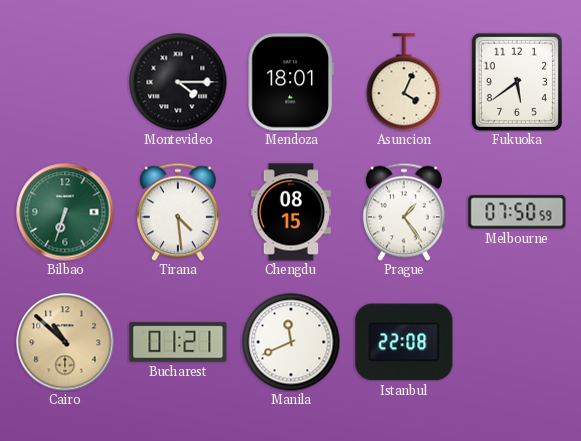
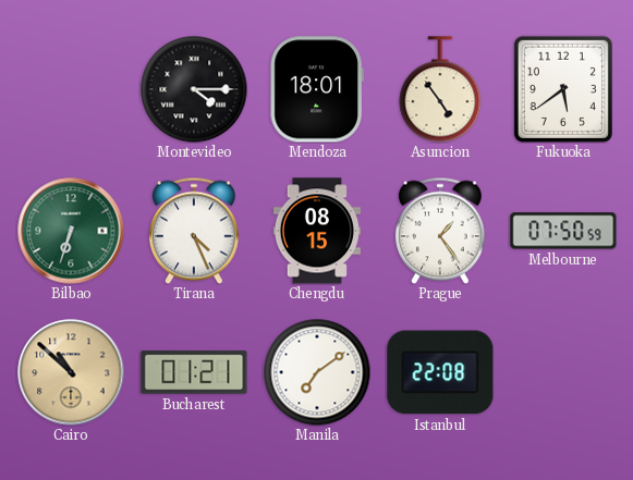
Asuncion: 4:04 -> 4:54
Tirana: 4:29 -> 4:26
Manila: 11:41 -> 7:09
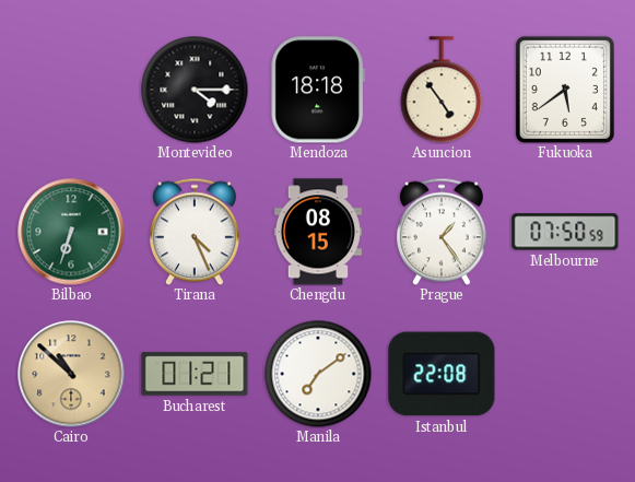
Mendoza: 18:01 -> 18:18
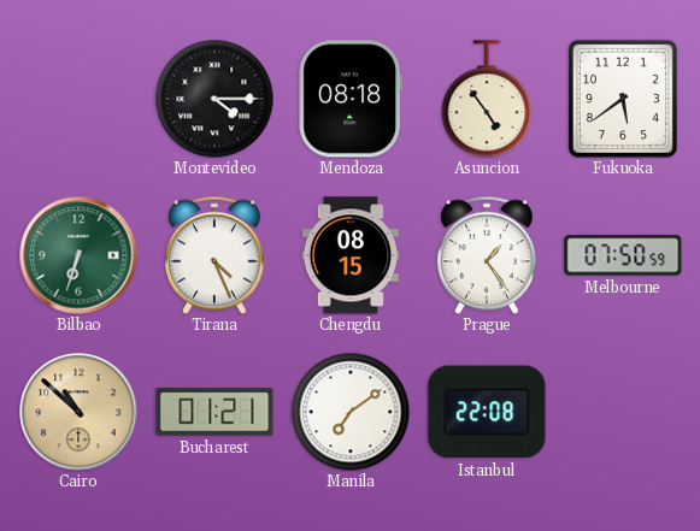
Mendoza: 18:18 -> 08:18
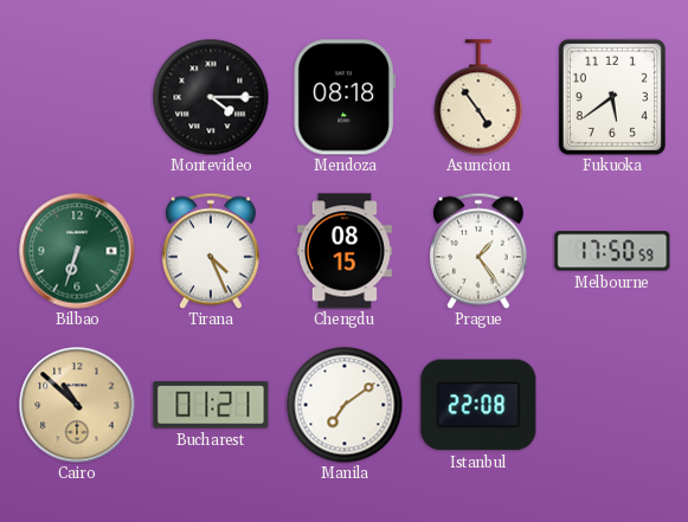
Melbourne: 07:50 -> 17:50
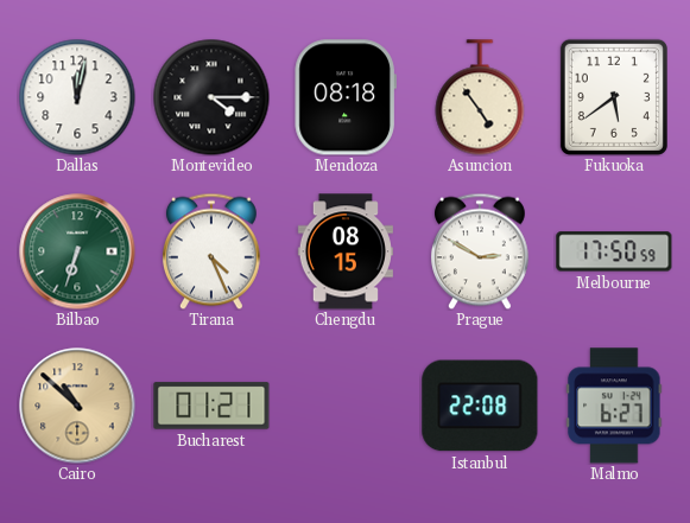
Dallas: none -> 12:02
Prague: 1:24 -> 2:50
Manila: 7:09 -> none
Malmo: none -> 6:27
